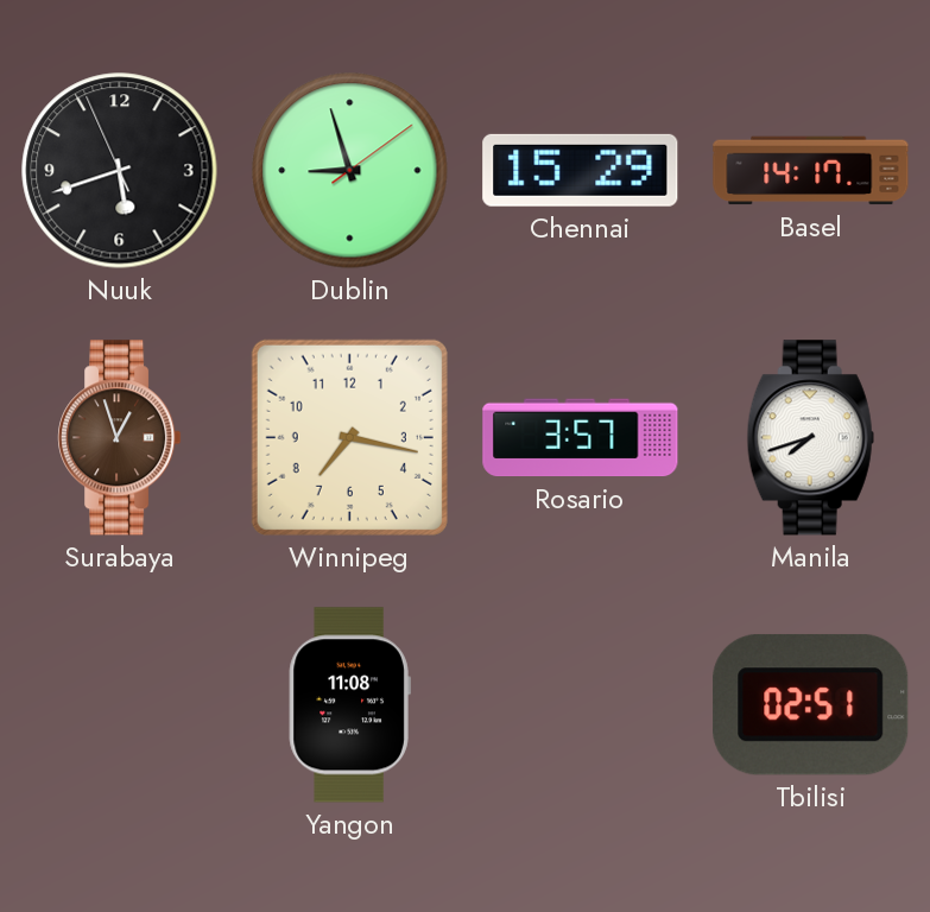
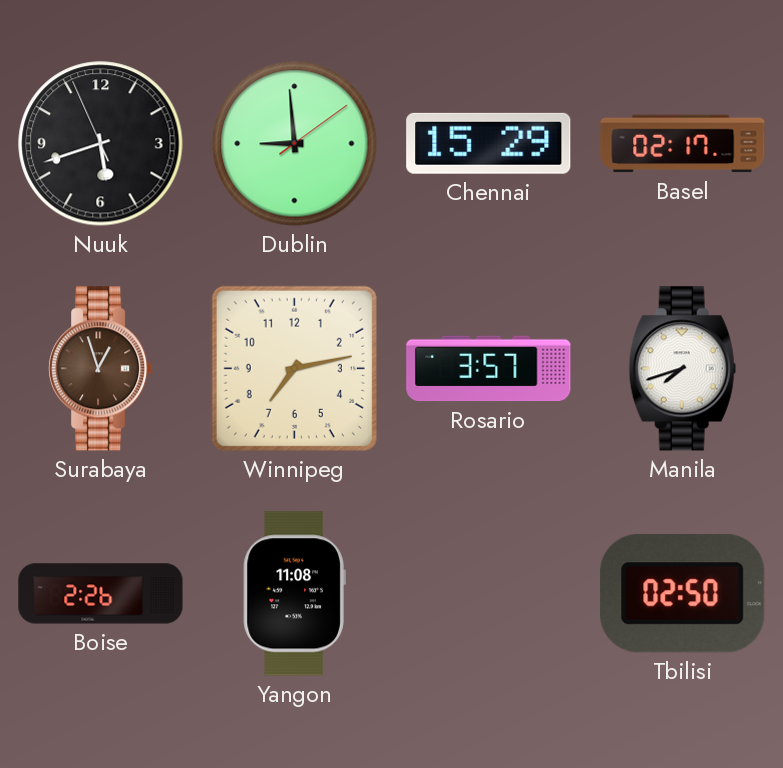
Dublin: 8:57 -> 8:59
Basel: 14:17 -> 02:17
Winnipeg: 7:17 -> 7:13
Boise: none -> 2:26
Tbilisi: 02:51 -> 02:50
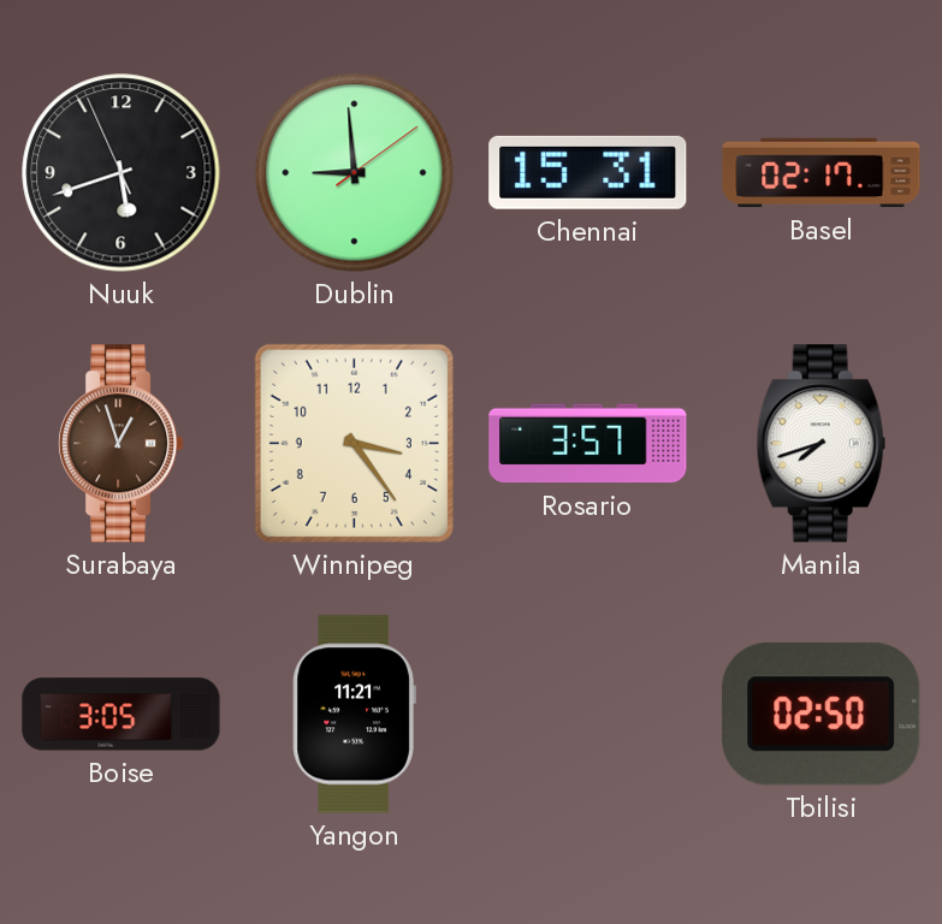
Chennai: 15:29 -> 15:31
Winnipeg: 7:13 -> 3:24
Boise: 2:26 -> 3:05
Yangon: 11:08 -> 11:21
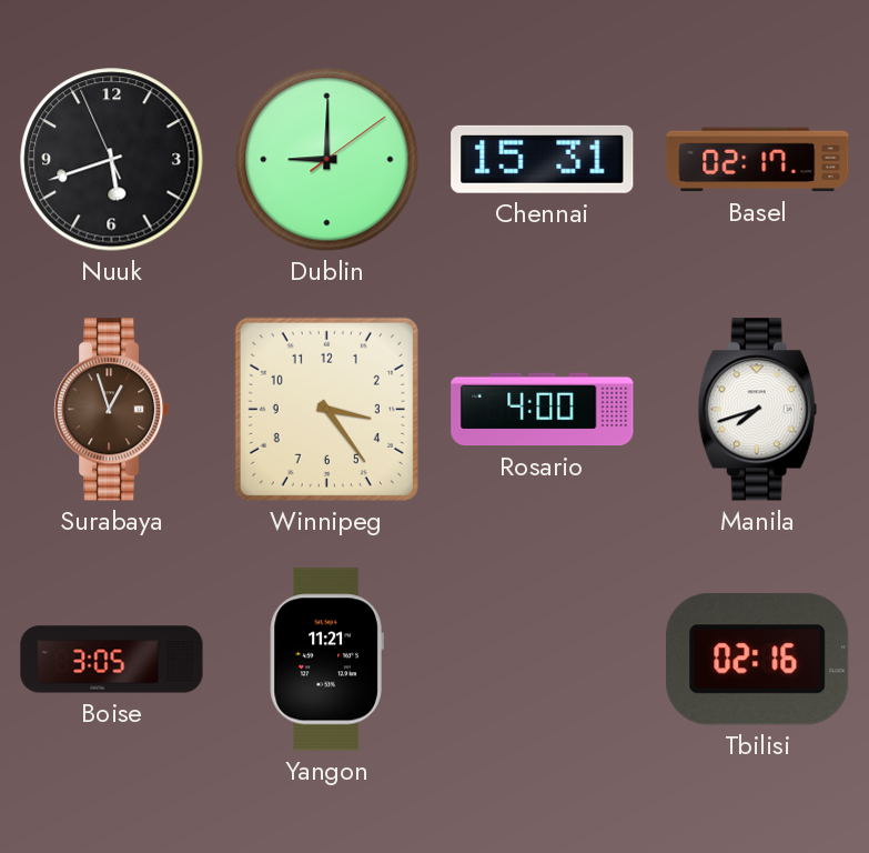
Dublin: 8:59 -> 9:00
Rosario: 3:57 -> 4:00
Tbilisi: 02:50 -> 02:16
